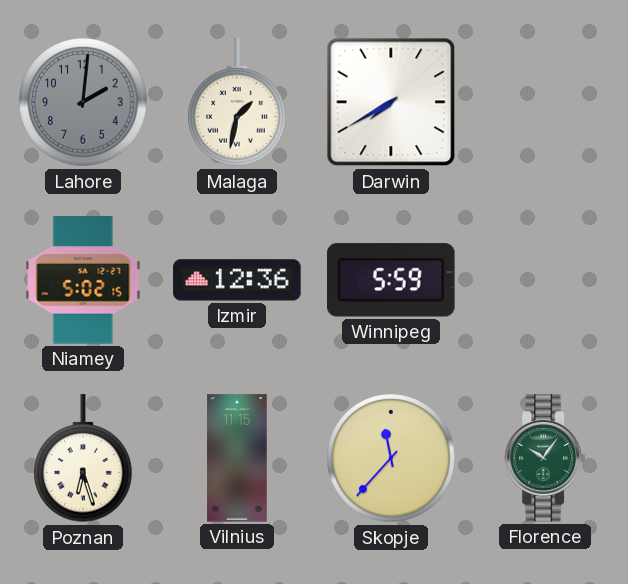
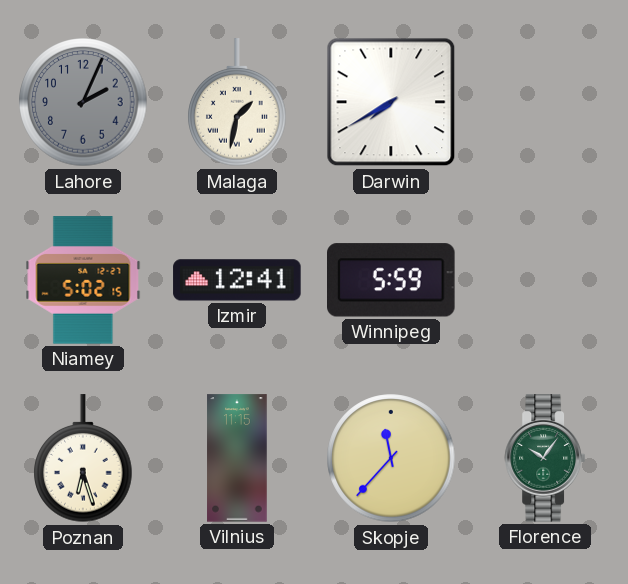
Lahore: 2:01 -> 2:04
Izmir: 12:36 -> 12:41
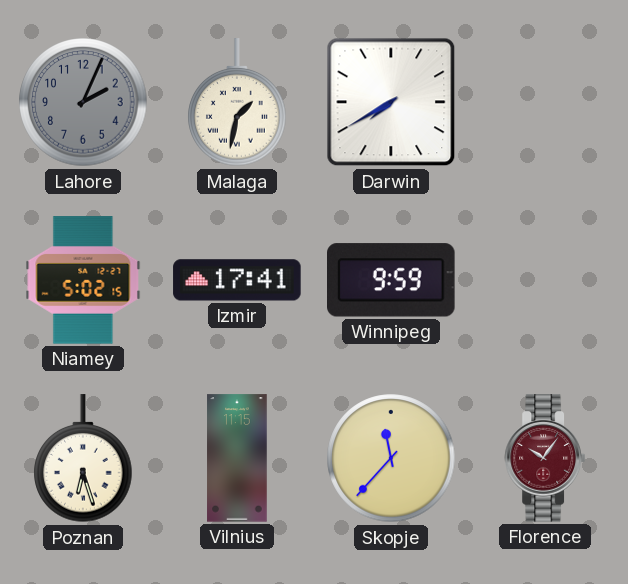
Izmir: 12:41 -> 17:41
Winnipeg: 5:59 -> 9:59
Florence dial: green -> burgundy
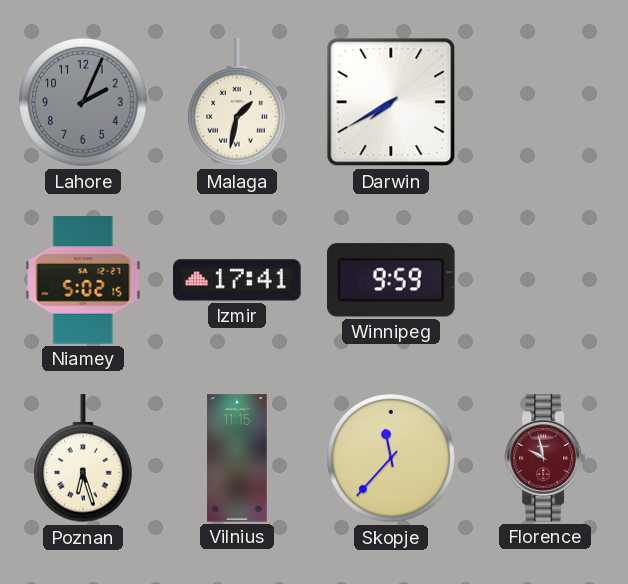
Florence: 10:06 -> 9:58
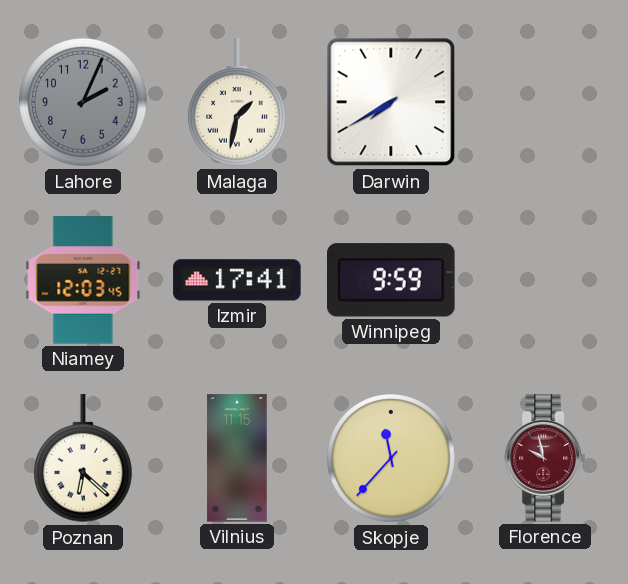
Niamey: 5:02 -> 12:03
Poznan: 6:27 -> 6:22
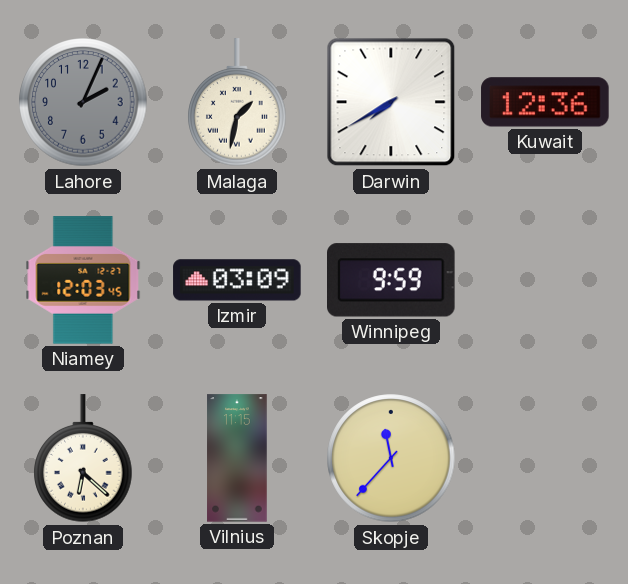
Kuwait: none -> 12:36
Izmir: 17:41 -> 03:09
Florence: 9:58 -> none
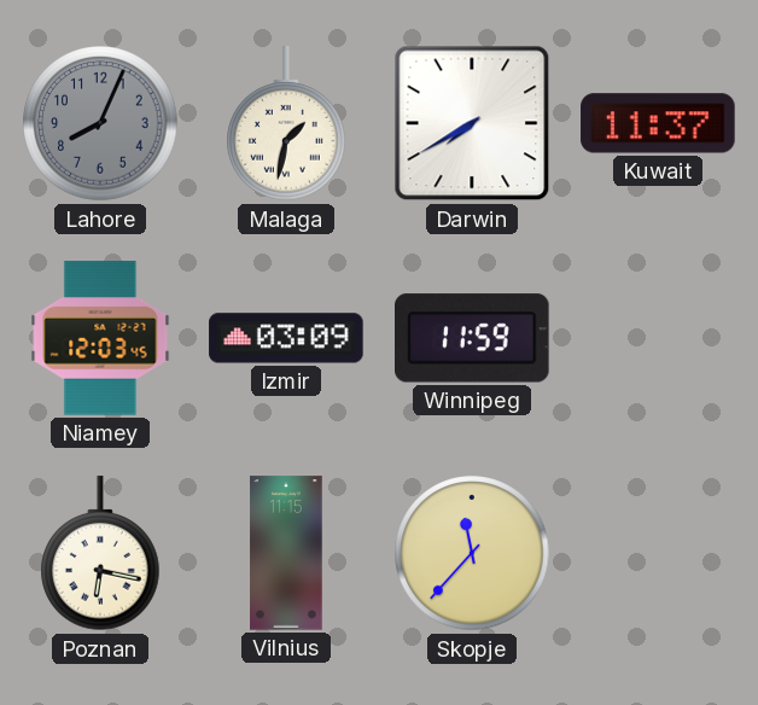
Lahore: 2:04 -> 8:04
Kuwait: 12:36 -> 11:37
Winnipeg: 9:59 -> 11:59
Poznan: 6:22 -> 6:17
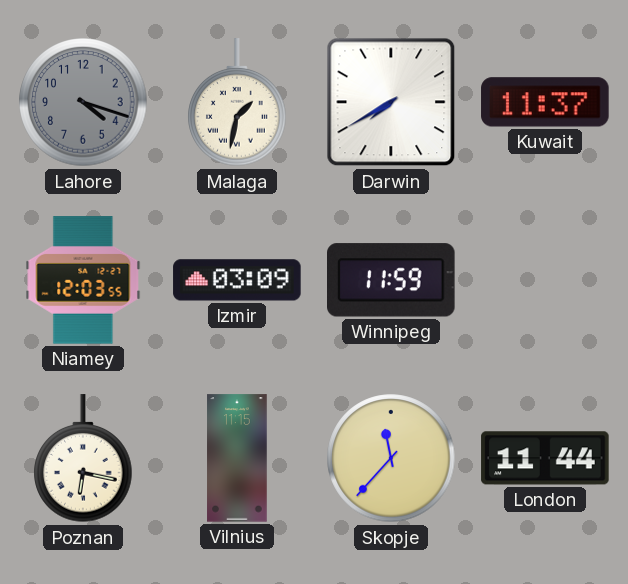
Lahore: 8:04 -> 4:18
Niamey: 12:03:45 -> 12:03:55
London: none -> 11:44
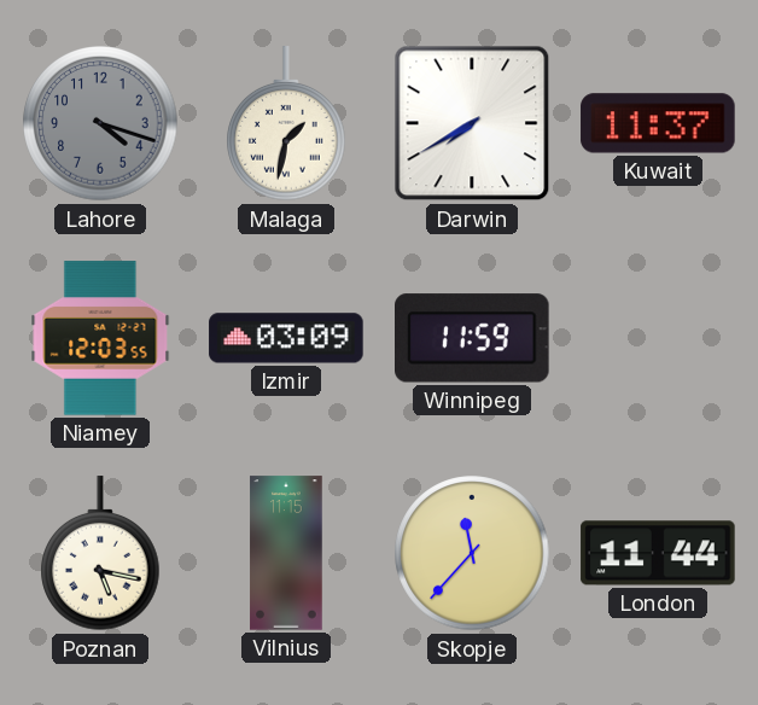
Poznan: 6:17 -> 5:17
